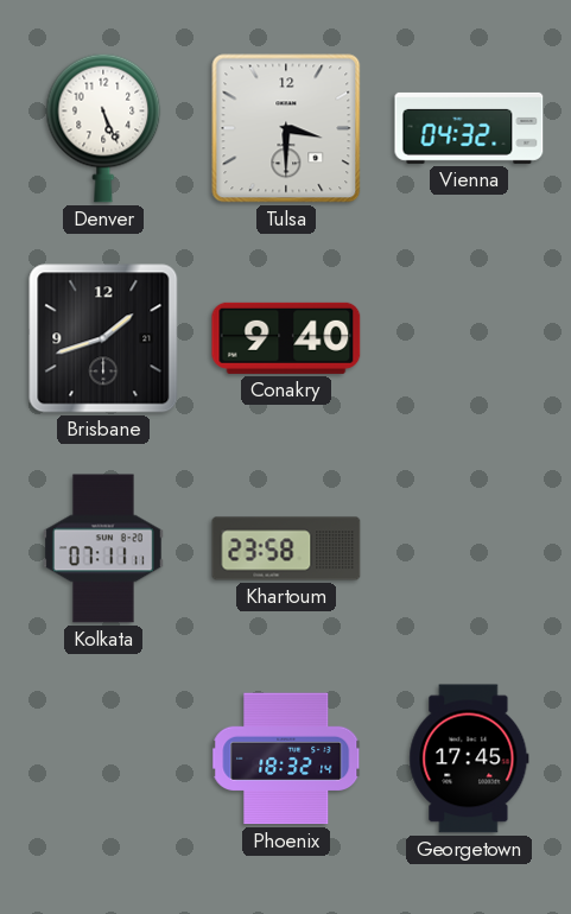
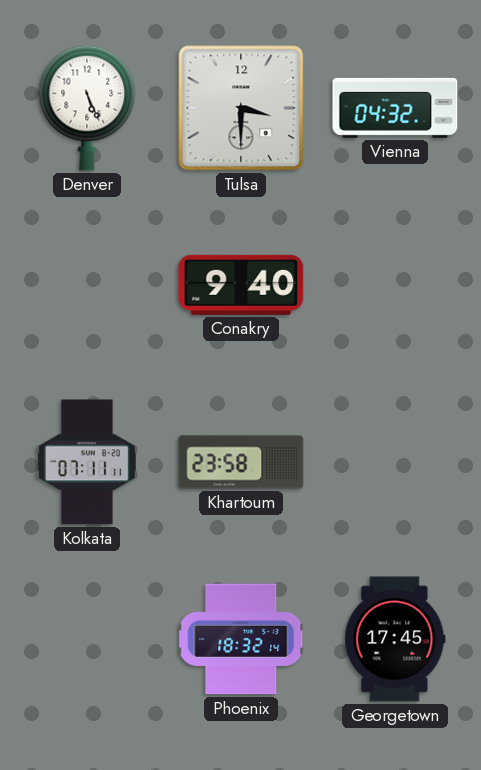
Brisbane: 1:42 -> none
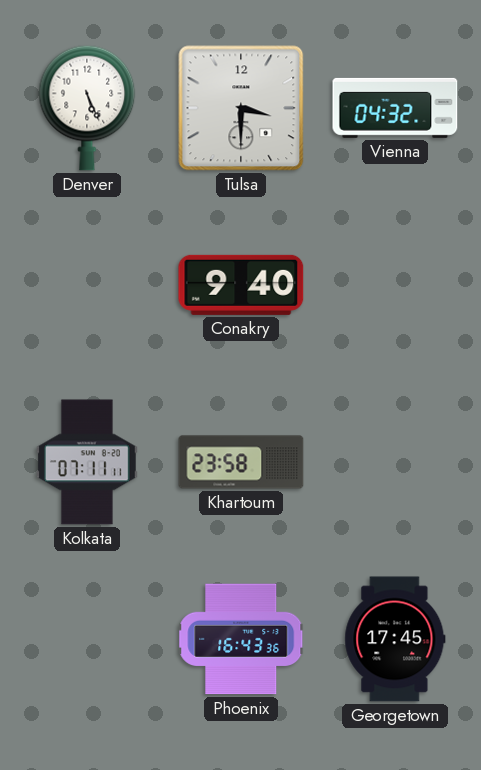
Phoenix: 18:32 -> 16:43
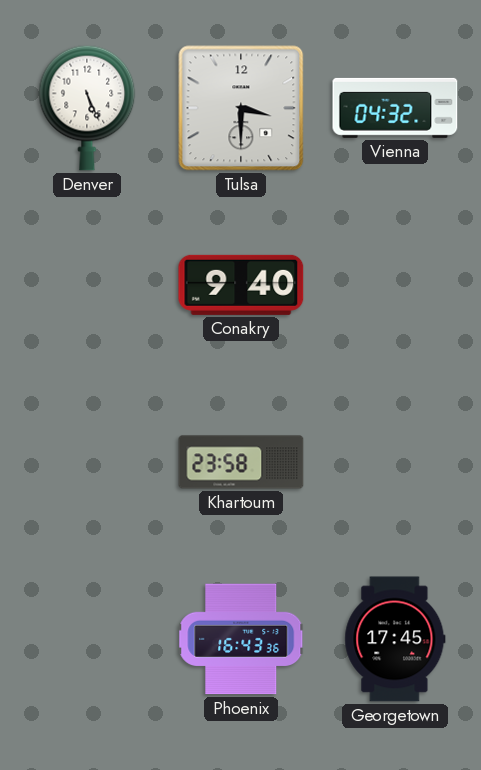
Kolkata: 07:11 -> none
